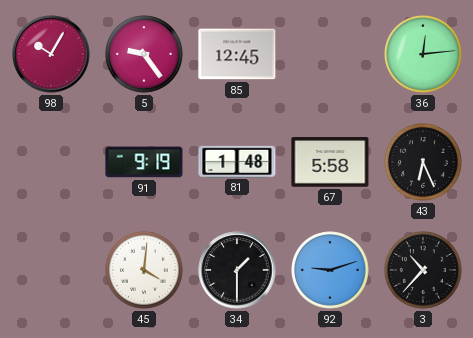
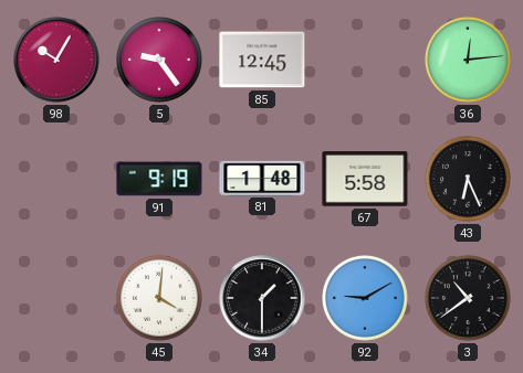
92: 9:12 -> 9:10
3: 10:37 -> 10:39
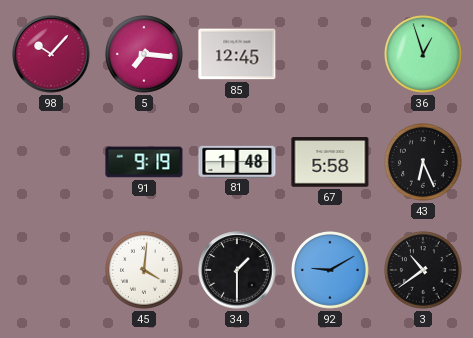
98: 10:05 -> 10:07
5: 9:24 -> 7:16
36: 12:14 -> 12:57
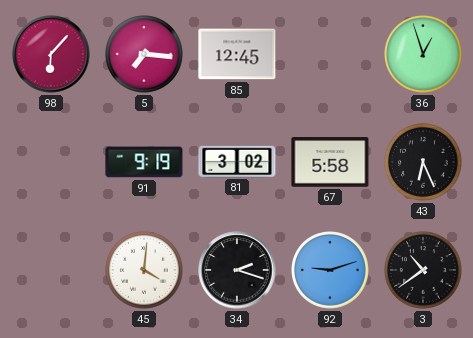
98: 10:07 -> 6:07
81: 1:48 -> 3:02
34: 1:30 -> 2:18
92: 9:10 -> 9:12
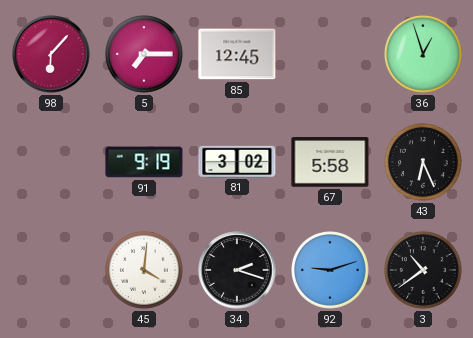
5: 7:16 -> 7:15
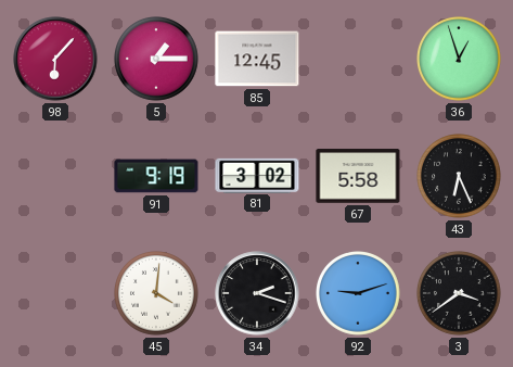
5: 7:15 -> 1:15
3: 10:39 -> 3:39
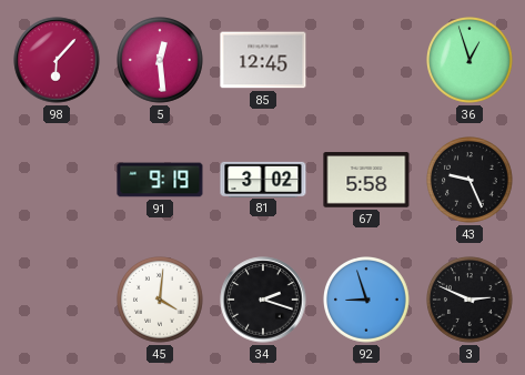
5: 1:15 -> 12:29
43: 6:26 -> 9:26
92: 9:12 -> 8:57
3: 3:39 -> 2:49
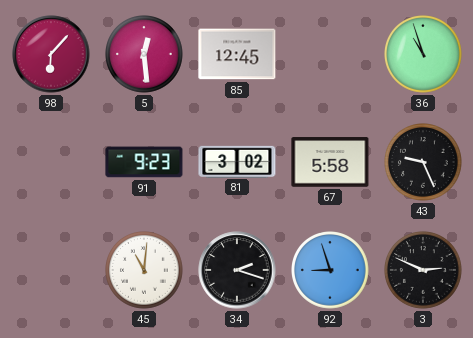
36: 12:57 -> 10:57
91: 9:19 -> 9:23
45: 4:01 -> 11:01
